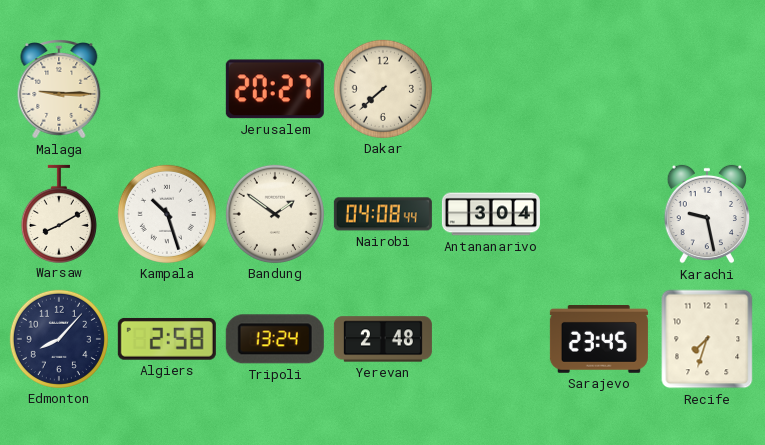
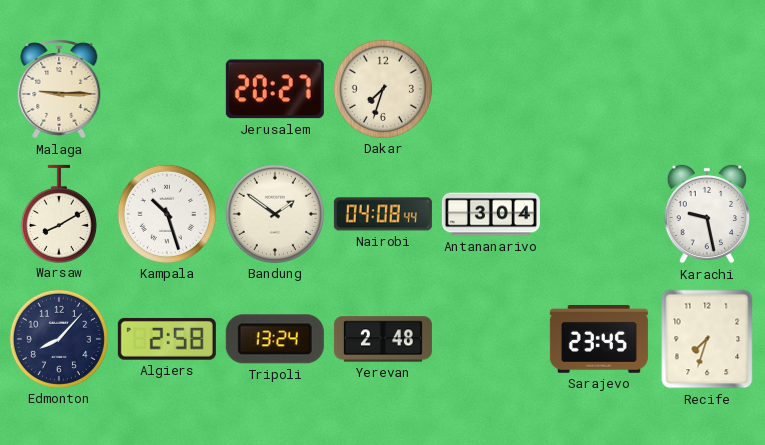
Dakar: 7:38 -> 7:33
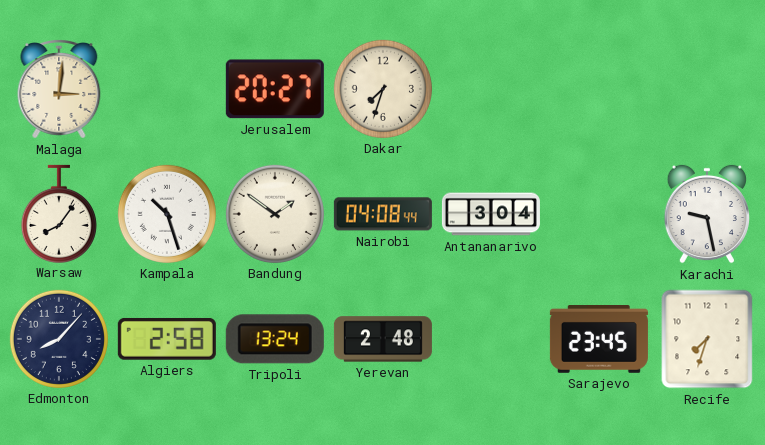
Malaga: 9:15 -> 3:01
Warsaw: 8:10 -> 8:06
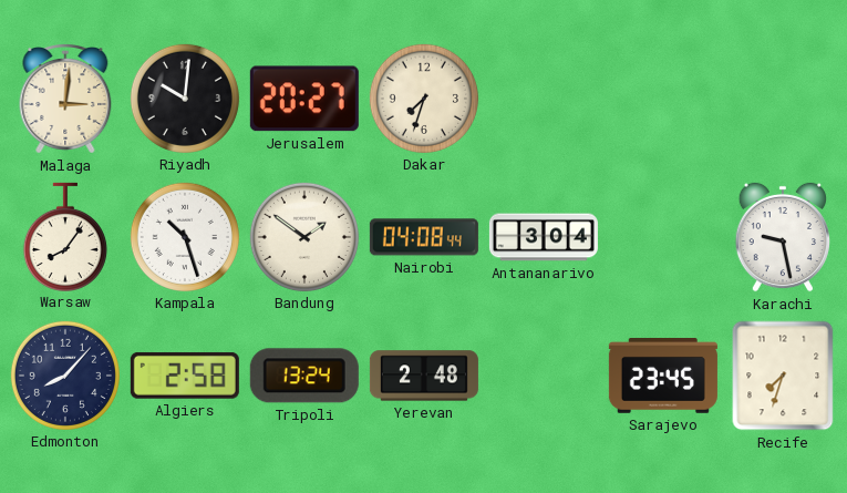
Riyadh: none -> 10:01
